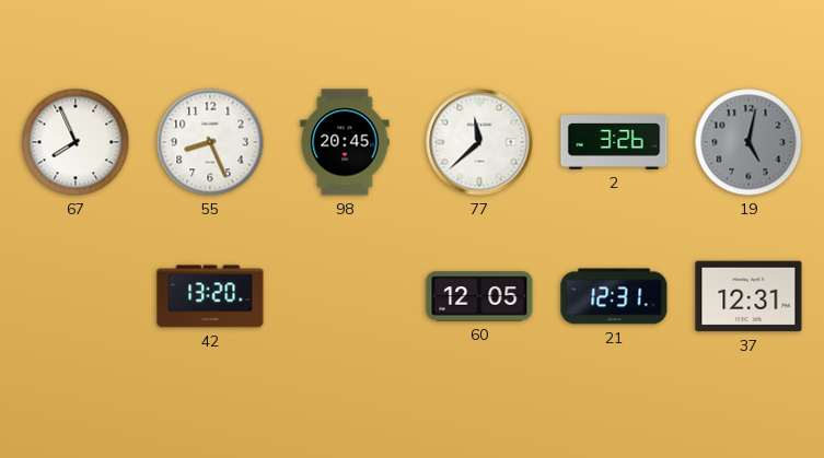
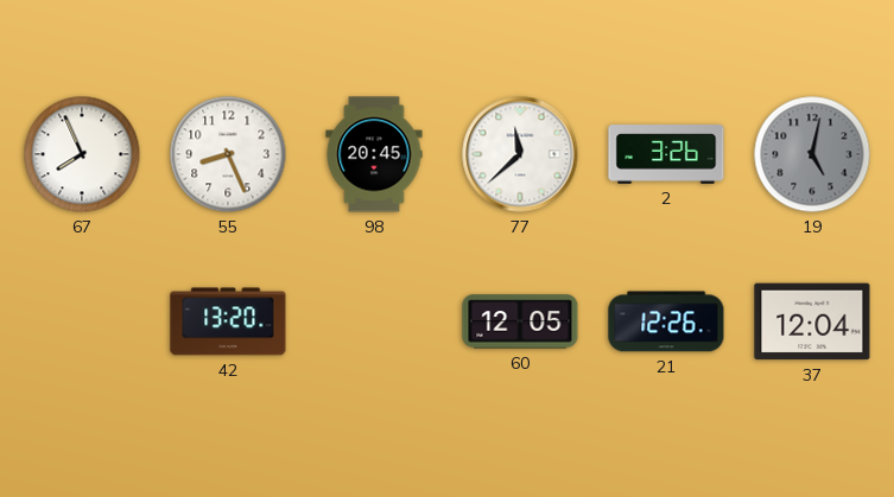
21: 12:31 -> 12:26
37: 12:31 -> 12:04
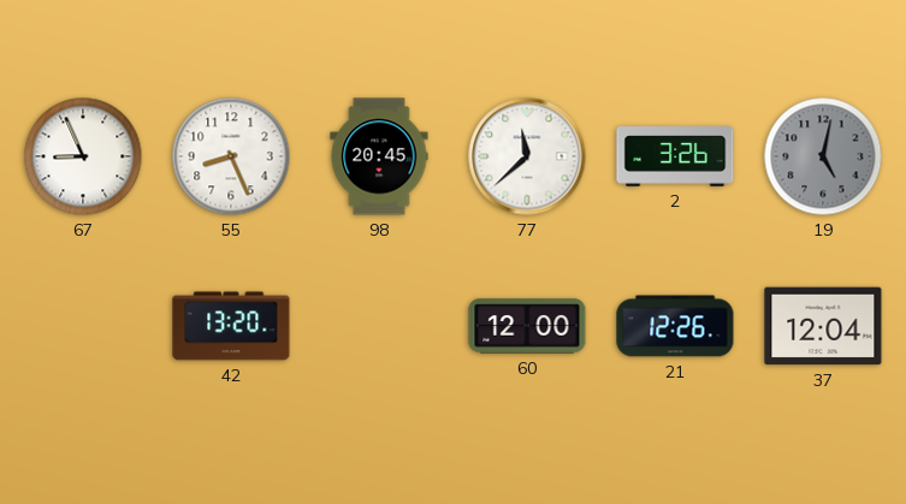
67: 7:56 -> 8:56
60: 12:05 -> 12:00
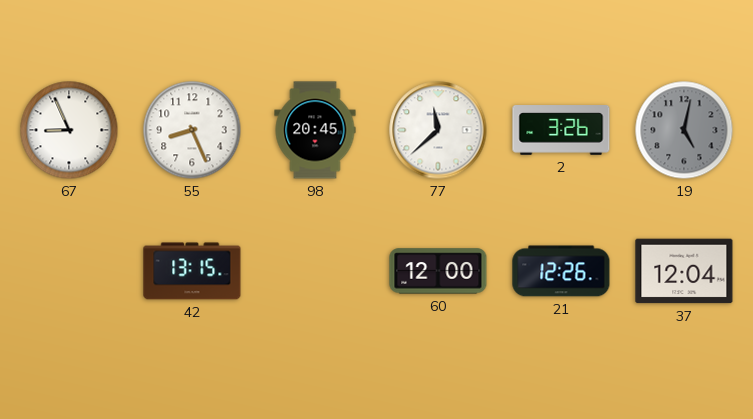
42: 13:20 -> 13:15
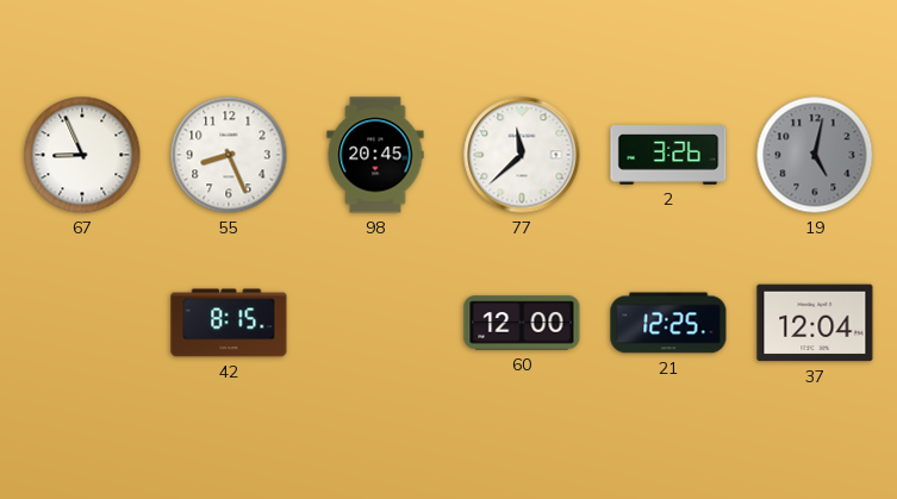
42: 13:15 -> 8:15
21: 12:26 -> 12:25
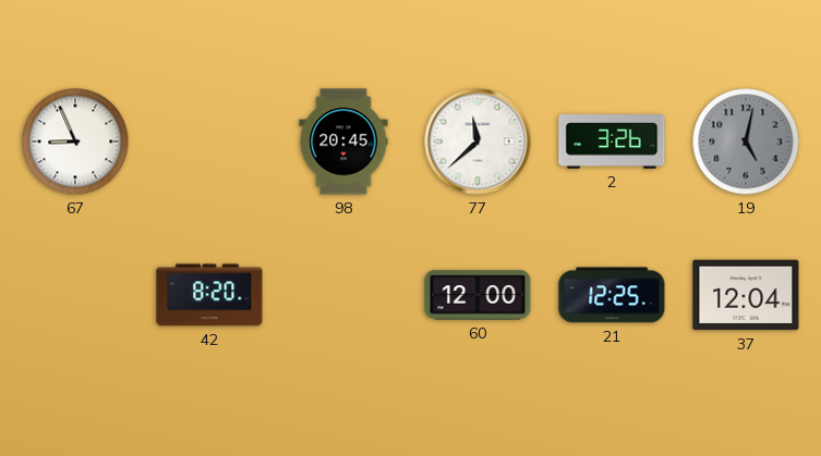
55: 8:26 -> none
42: 8:15 -> 8:20
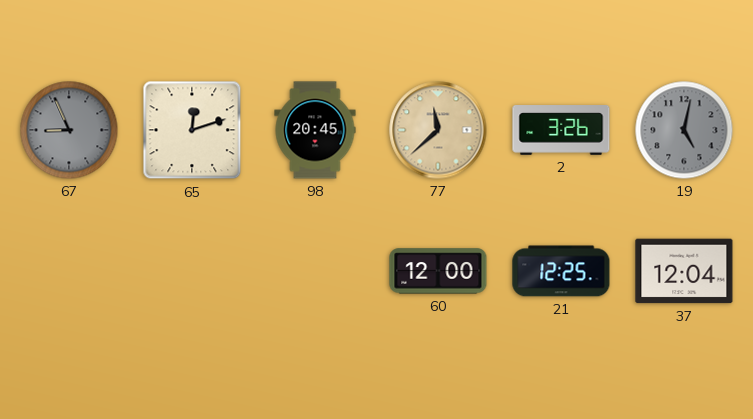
67 dial: white -> grey
65: none -> 12:12
77 dial: white -> champagne
42: 8:20 -> none
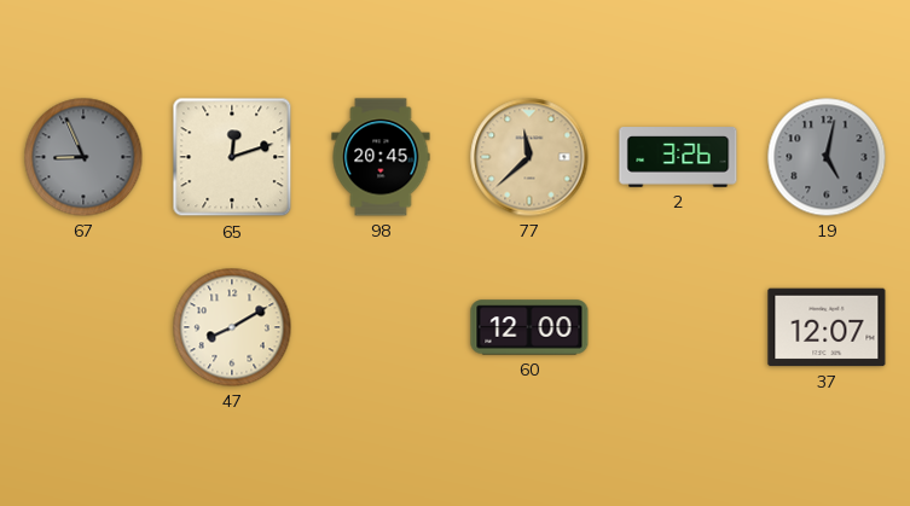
47: none -> 8:10
21: 12:25 -> none
37: 12:04 -> 12:07
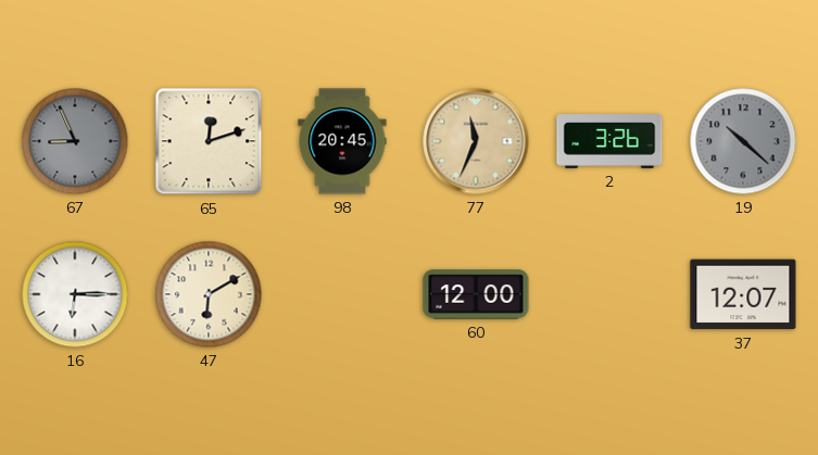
77: 11:38 -> 11:34
19: 5:02 -> 10:22
16: none -> 6:15
47: 8:10 -> 6:10
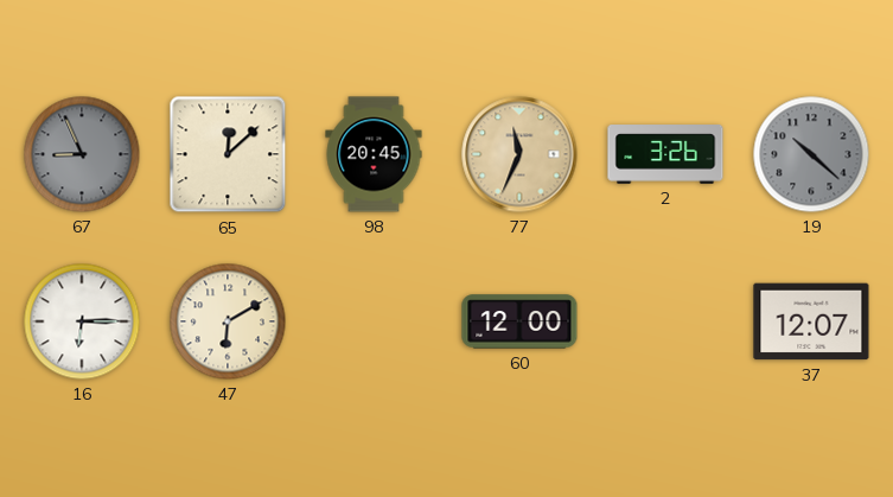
65: 12:12 -> 12:08
